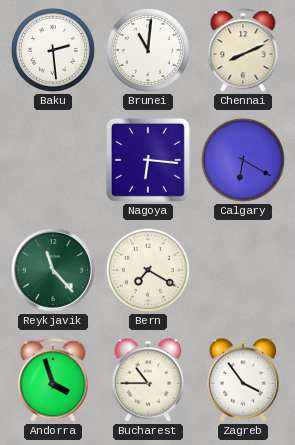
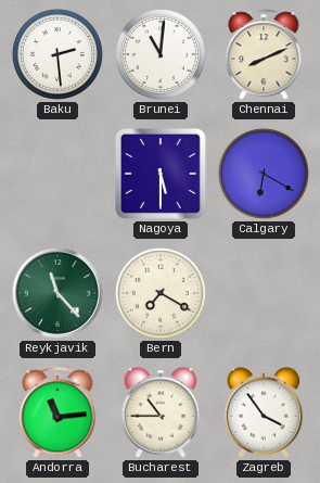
Nagoya: 6:16 -> 5:30
Andorra: 3:57 -> 11:14
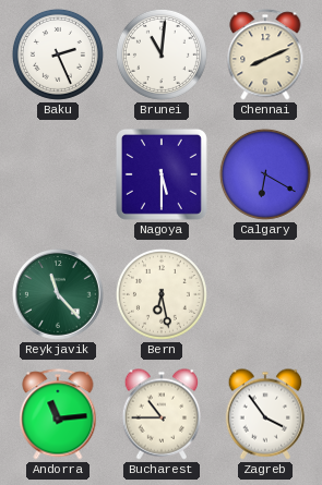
Baku: 2:29 -> 2:26
Bern: 7:20 -> 6:28
